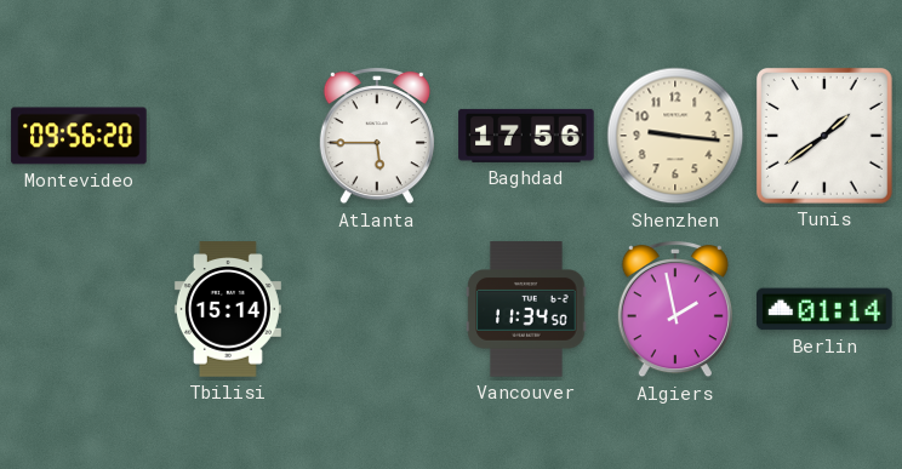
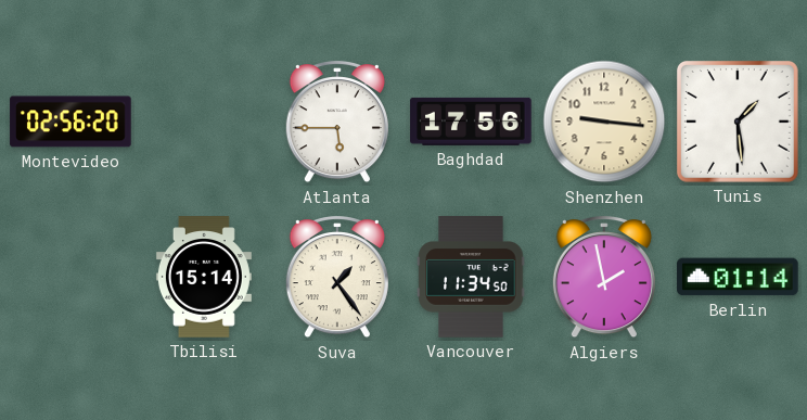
Montevideo: 09:56 -> 02:56
Tunis: 1:39 -> 1:29
Suva: none -> 1:24
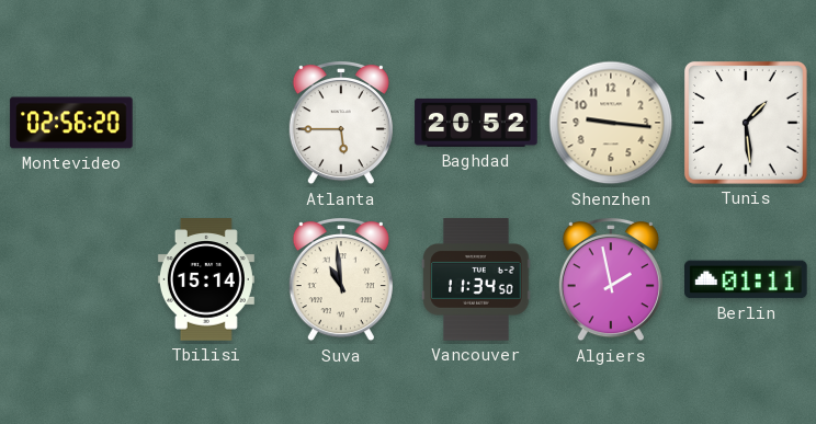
Baghdad: 17:56 -> 20:52
Suva: 1:24 -> 10:59
Berlin: 01:14 -> 01:11
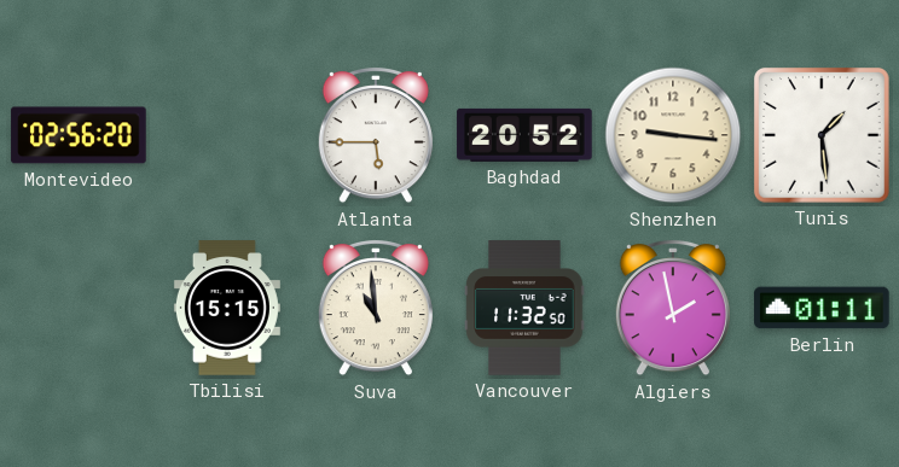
Tbilisi: 15:14 -> 15:15
Vancouver: 11:34 -> 11:32
